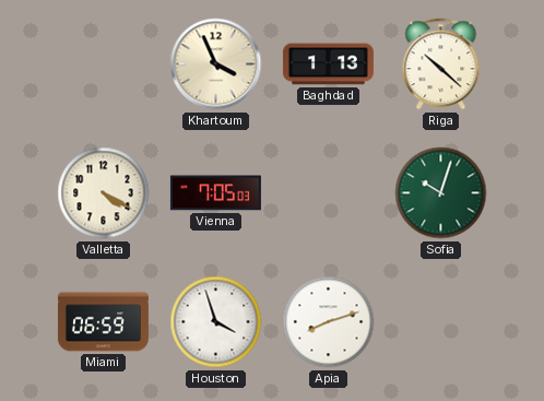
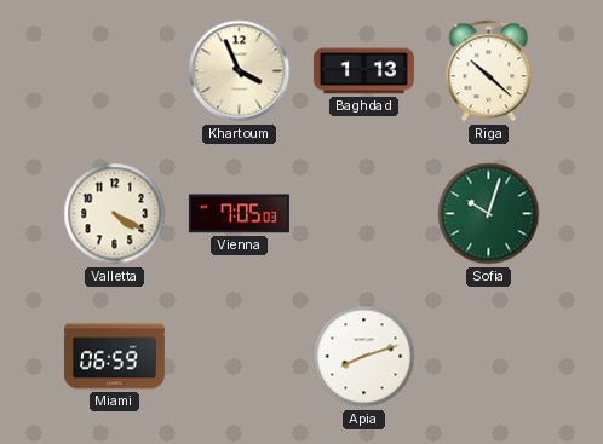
Houston: 3:57 -> none
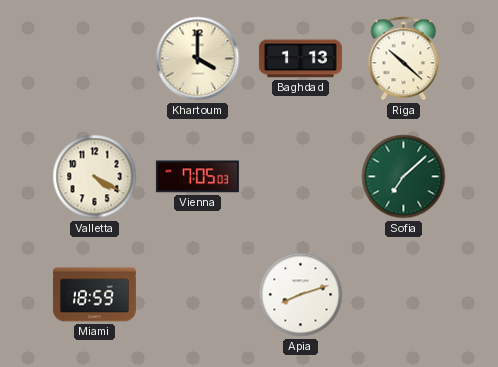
Khartoum: 3:56 -> 4:00
Sofia: 10:03 -> 7:08
Miami: 06:59 -> 18:59
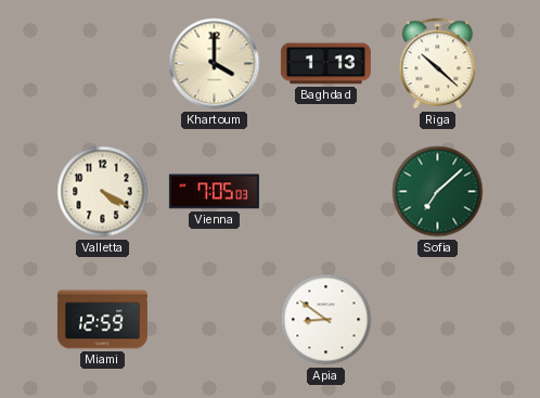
Miami: 18:59 -> 12:59
Apia: 8:12 -> 8:51
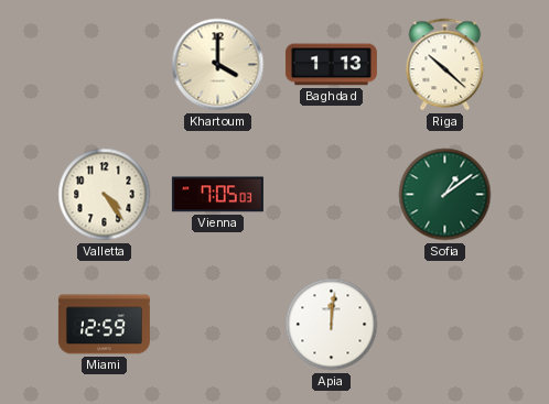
Valletta: 4:20 -> 4:24
Sofia: 7:08 -> 1:09
Apia: 8:51 -> 12:01
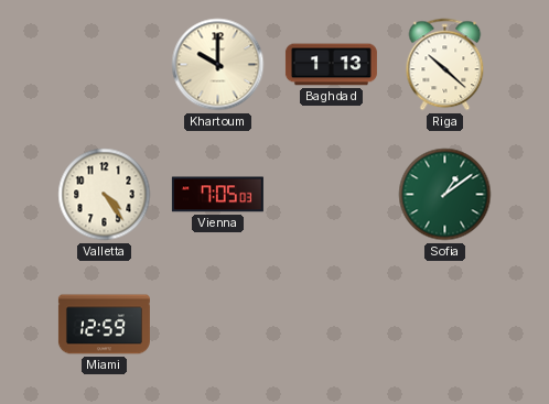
Khartoum: 4:00 -> 10:00
Apia: 12:01 -> none
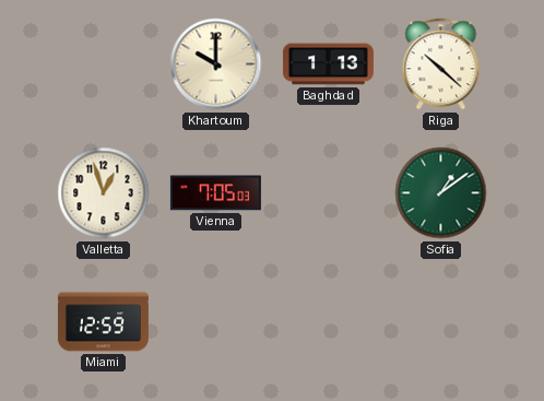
Valletta: 4:24 -> 12:57
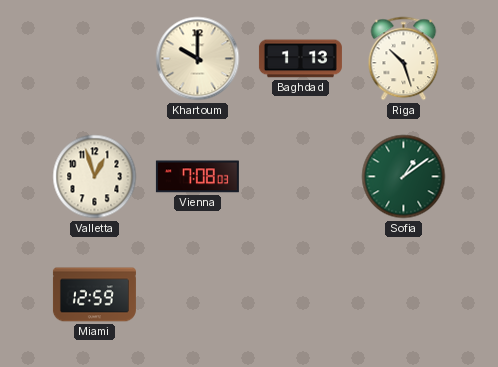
Riga: 10:22 -> 10:27
Vienna: 7:05 -> 7:08
